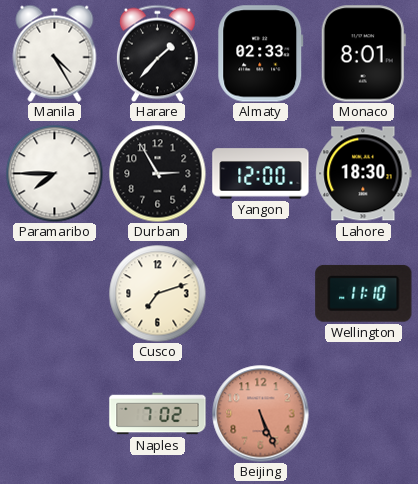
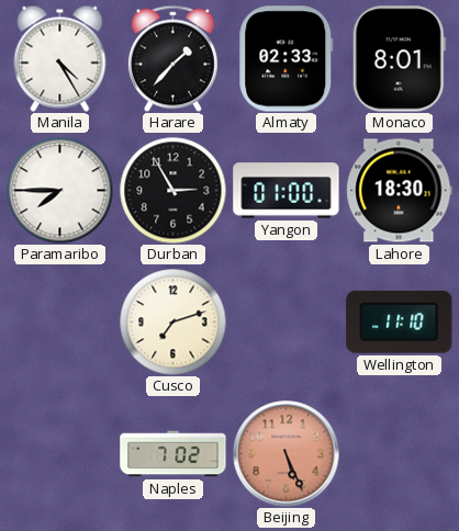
Yangon: 12:00 -> 01:00
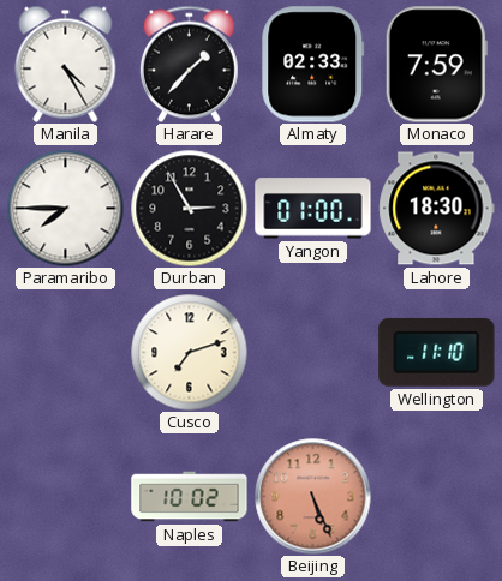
Monaco: 8:01 -> 7:59
Naples: 7:02 -> 10:02
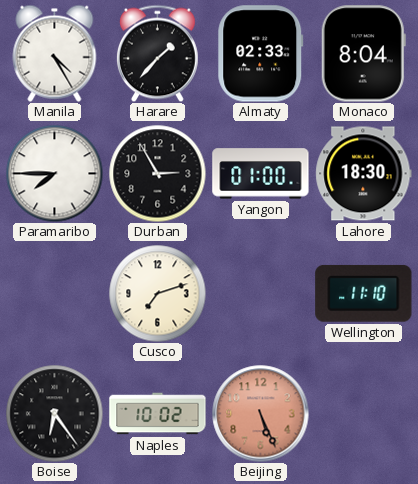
Monaco: 7:59 -> 8:04
Boise: none -> 6:24
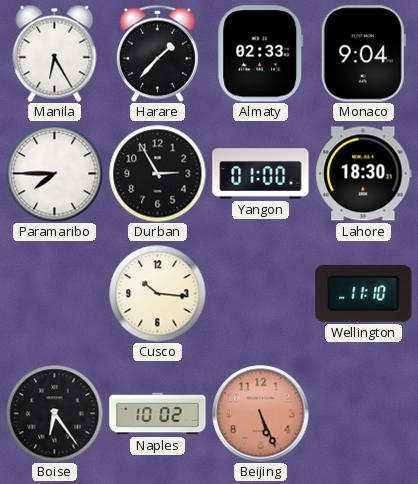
Manila: 4:25 -> 6:25
Monaco: 8:04 -> 9:04
Cusco: 7:12 -> 10:16
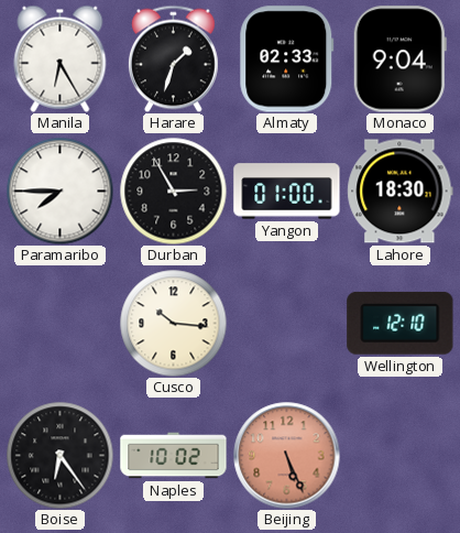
Harare: 1:37 -> 1:33
Wellington: 11:10 -> 12:10
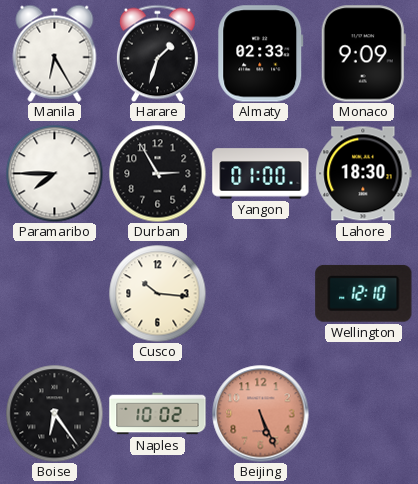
Monaco: 9:04 -> 9:09
